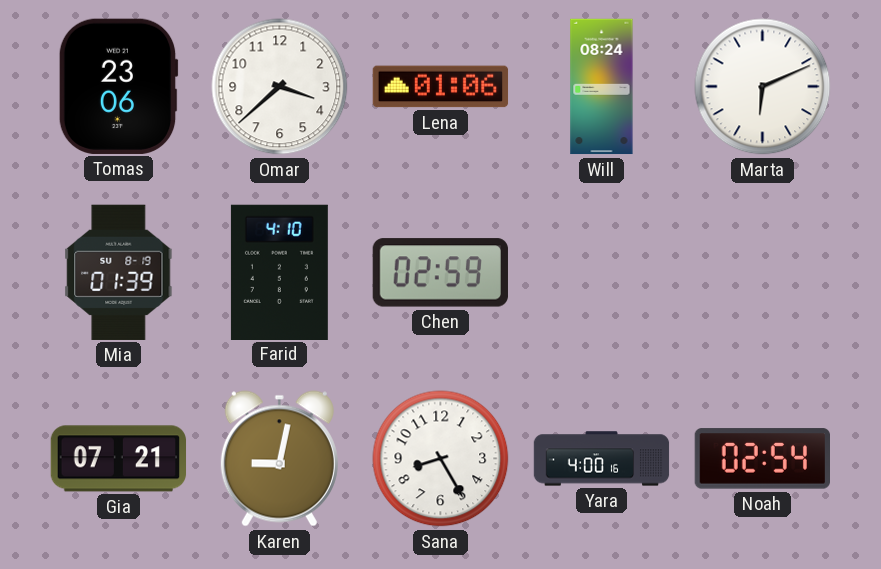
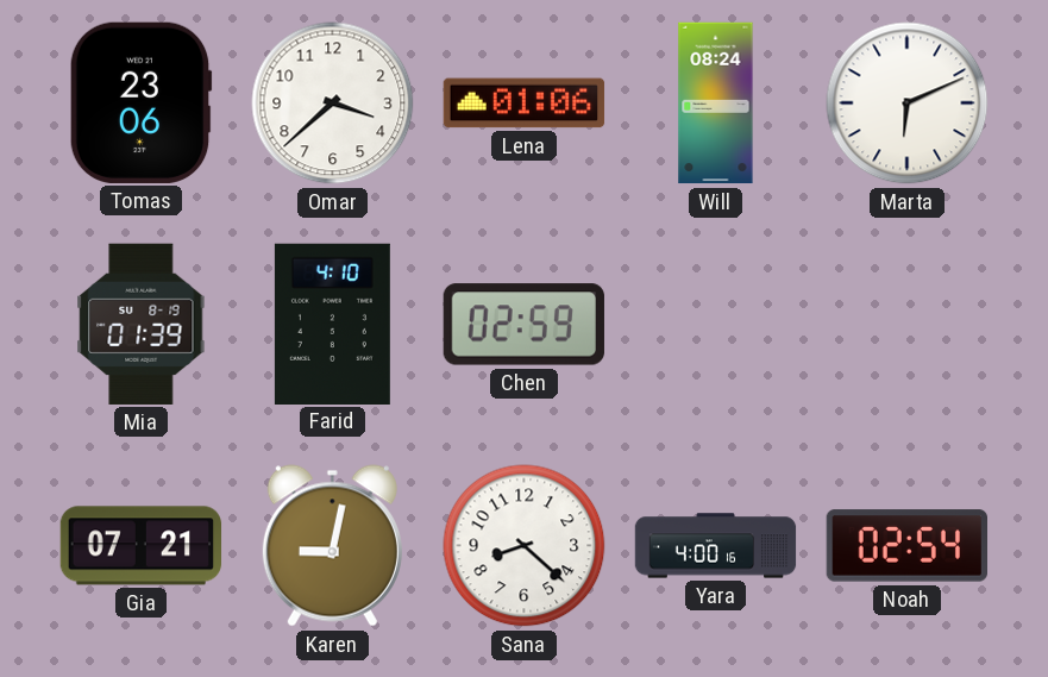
Sana: 8:25 -> 8:22
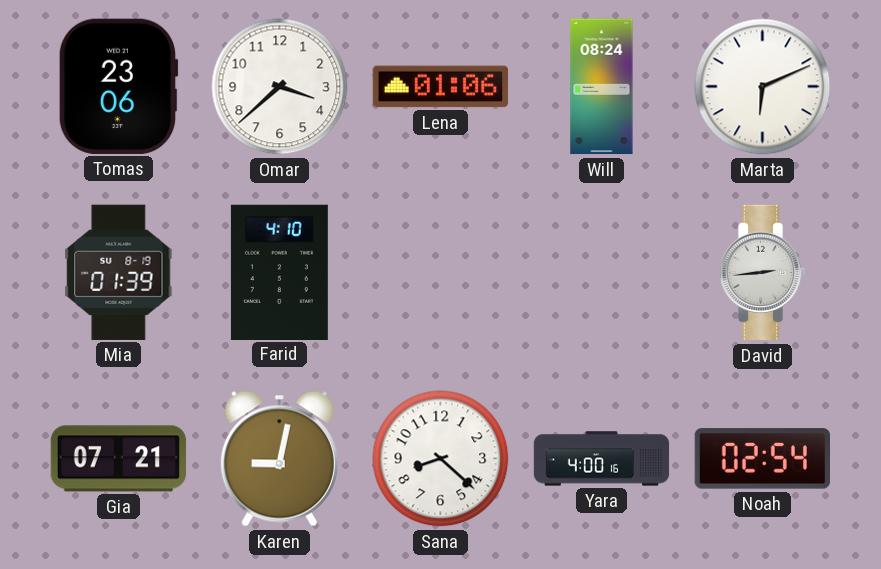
Chen: 02:59 -> none
David: none -> 2:44
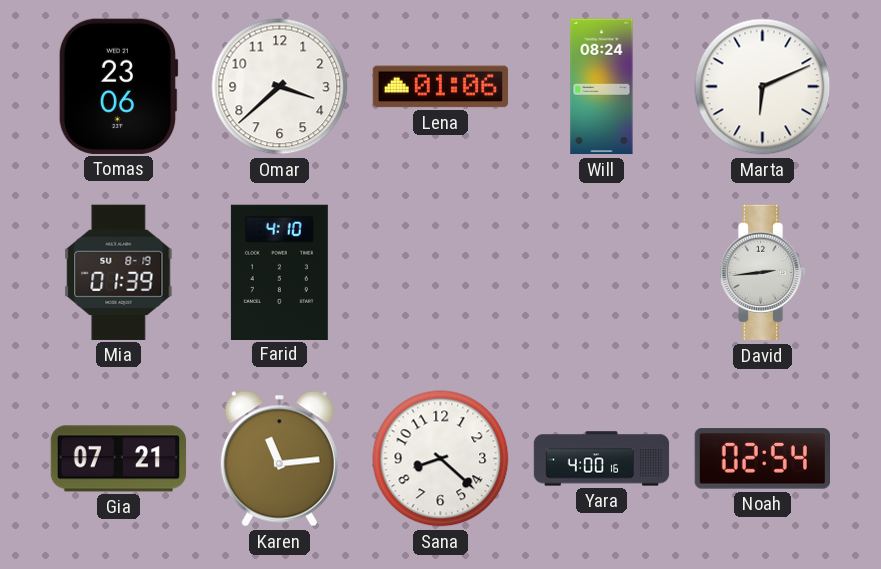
Karen: 9:02 -> 11:14
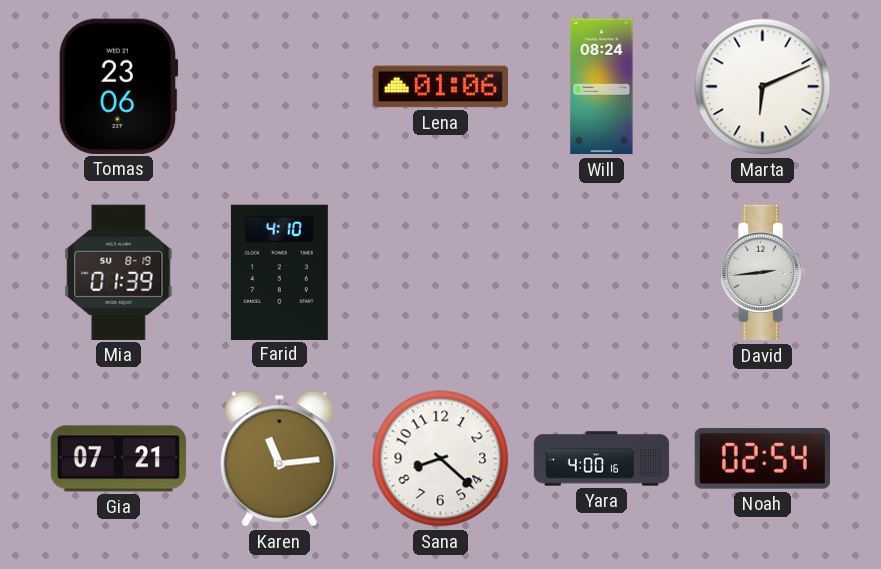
Omar: 3:38 -> none
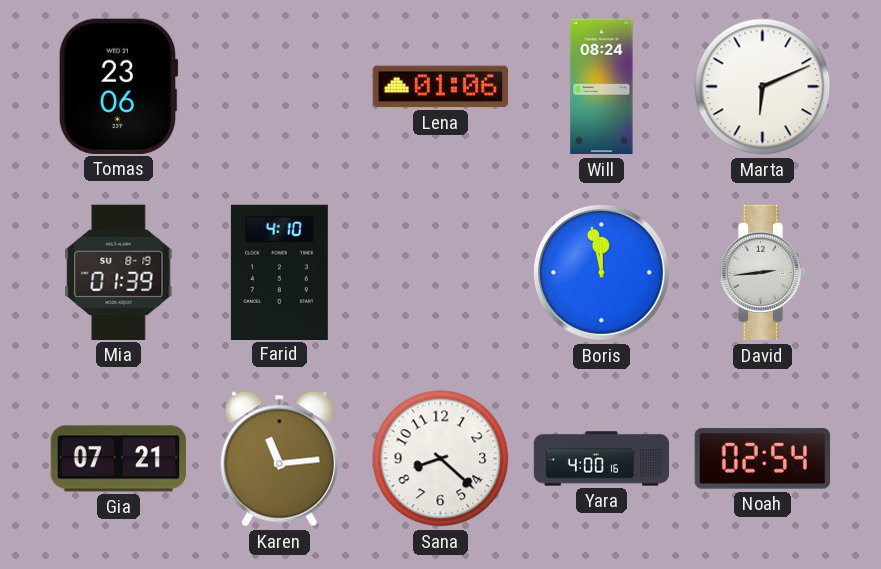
Boris: none -> 11:58
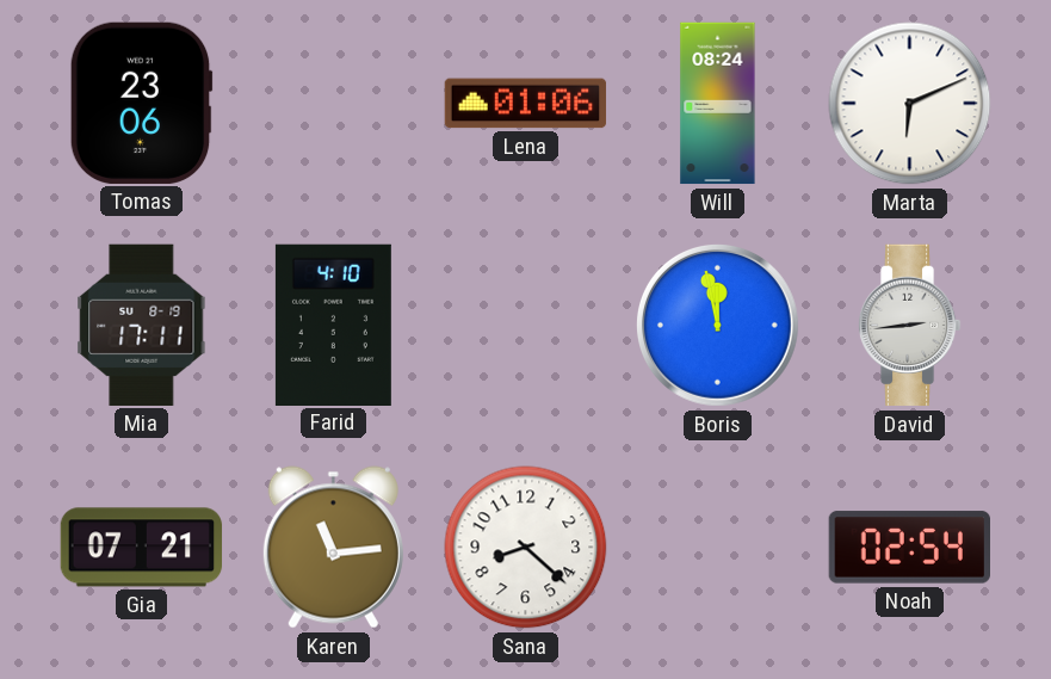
Mia: 01:39 -> 17:11
Yara: 4:00 -> none
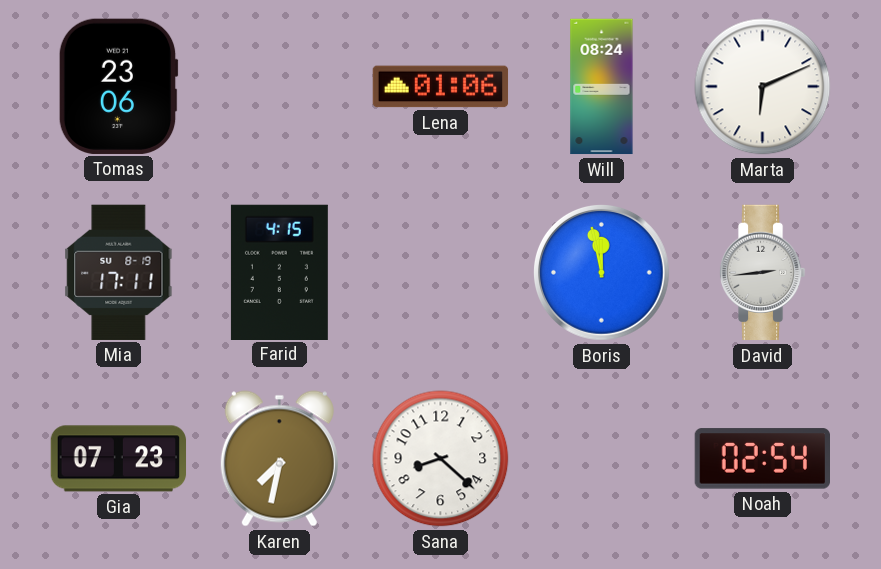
Farid: 4:10 -> 4:15
Gia: 07:21 -> 07:23
Karen: 11:14 -> 7:32
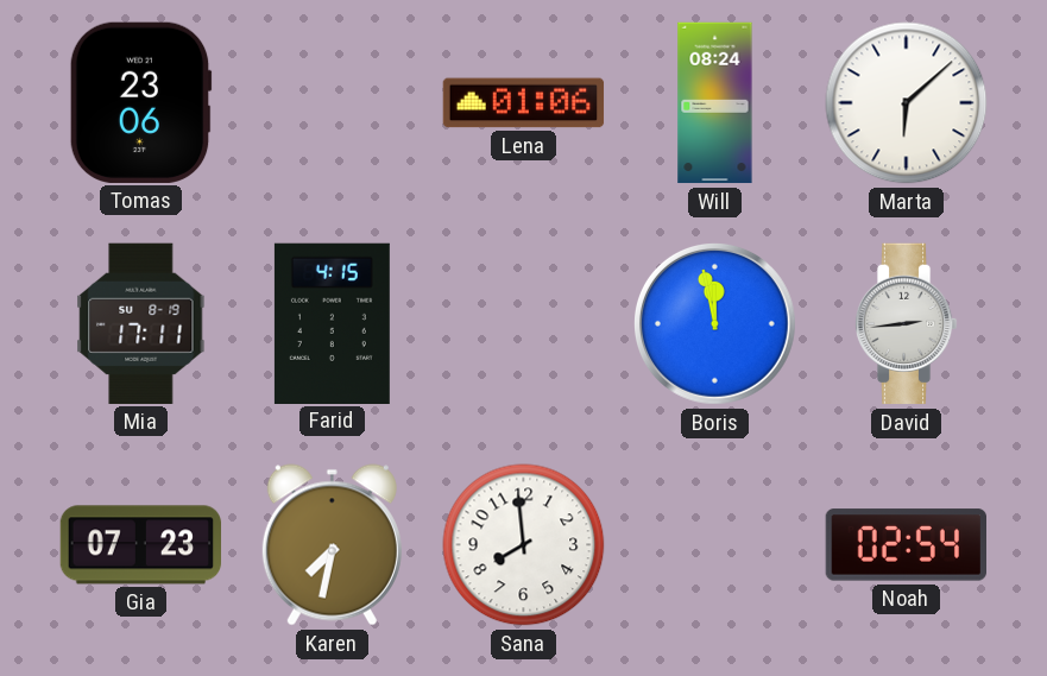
Marta: 6:11 -> 6:08
Sana: 8:22 -> 7:59
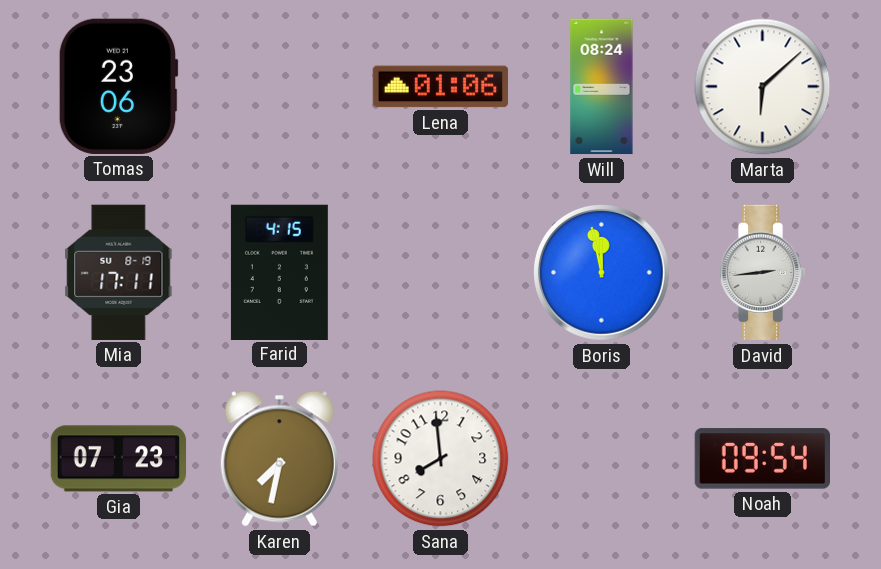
Noah: 02:54 -> 09:54
